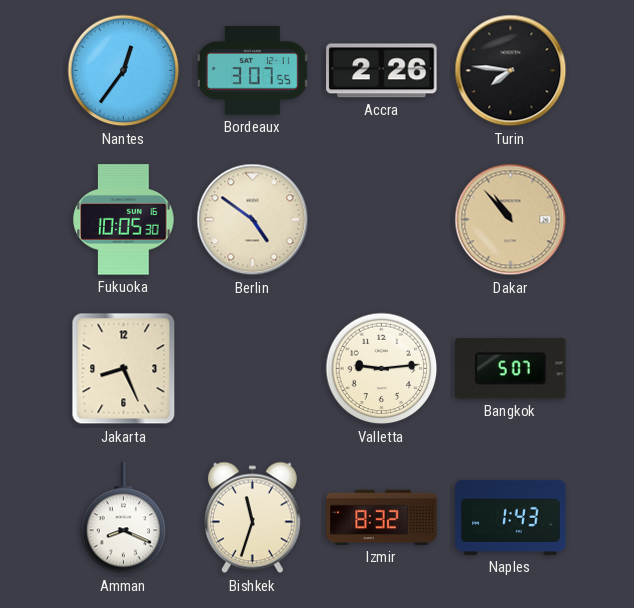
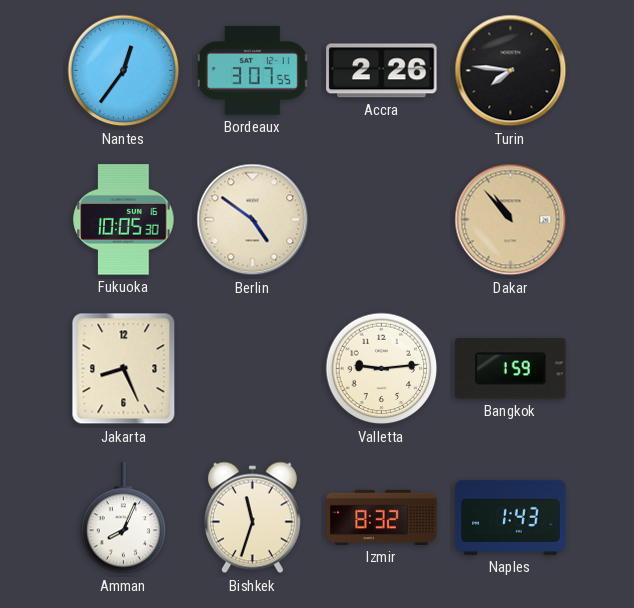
Bangkok: 5:07 -> 1:59
Amman: 8:19 -> 8:04
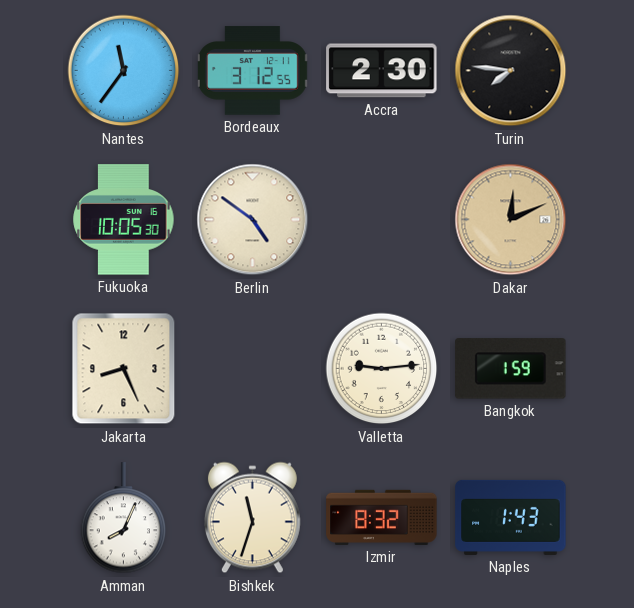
Nantes: 12:36 -> 11:36
Bordeaux: 3:07 -> 3:12
Accra: 2:26 -> 2:30
Dakar: 10:53 -> 12:11
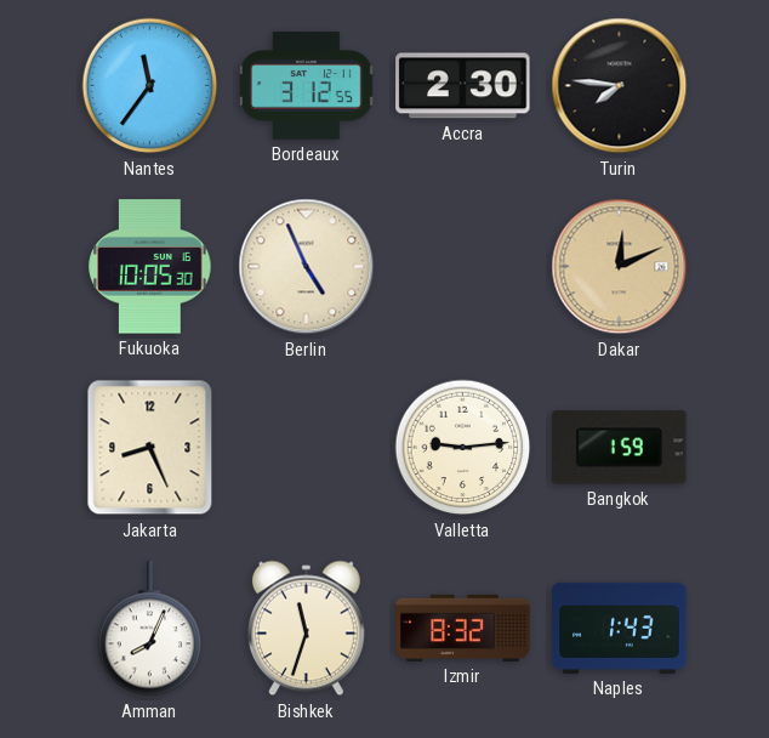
Berlin: 4:51 -> 4:56
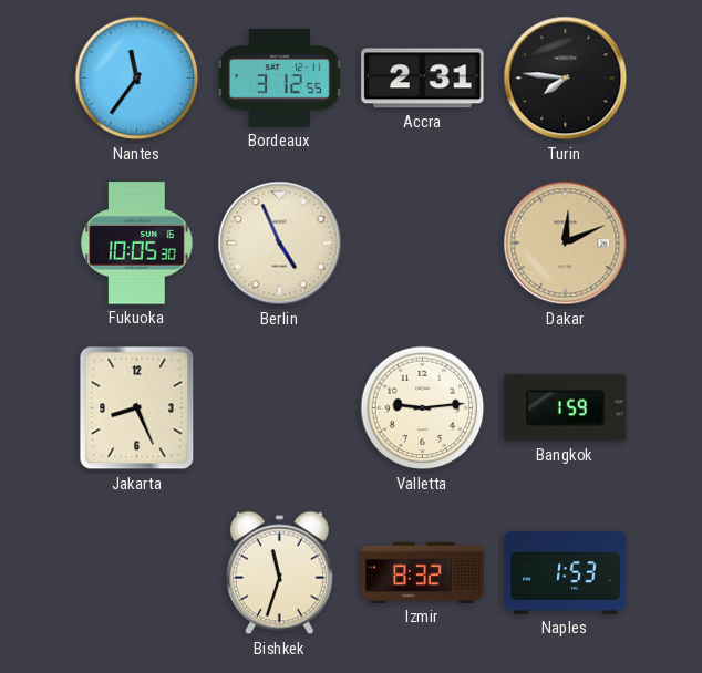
Accra: 2:30 -> 2:31
Amman: 8:04 -> none
Naples: 1:43 -> 1:53
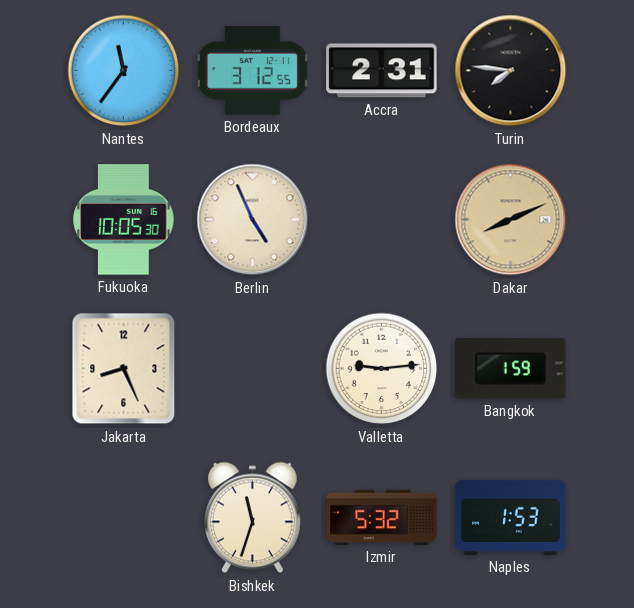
Dakar: 12:11 -> 8:11
Izmir: 8:32 -> 5:32
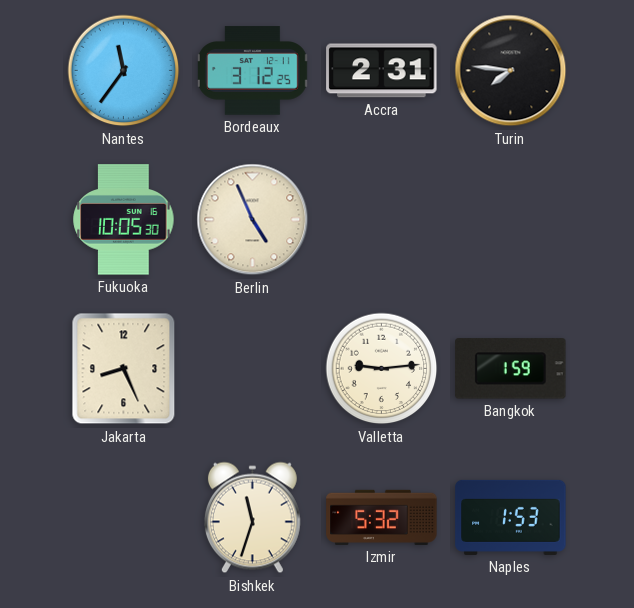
Bordeaux: 3:12:55 -> 3:12:25
Dakar: 8:11 -> none
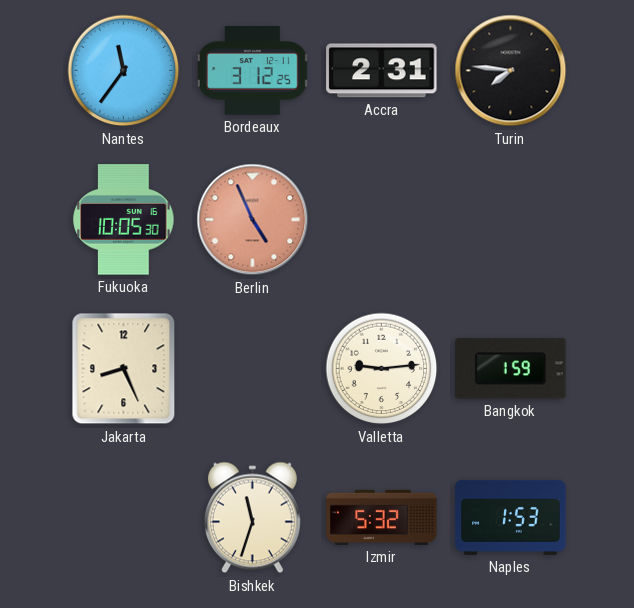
Berlin dial: cream -> salmon
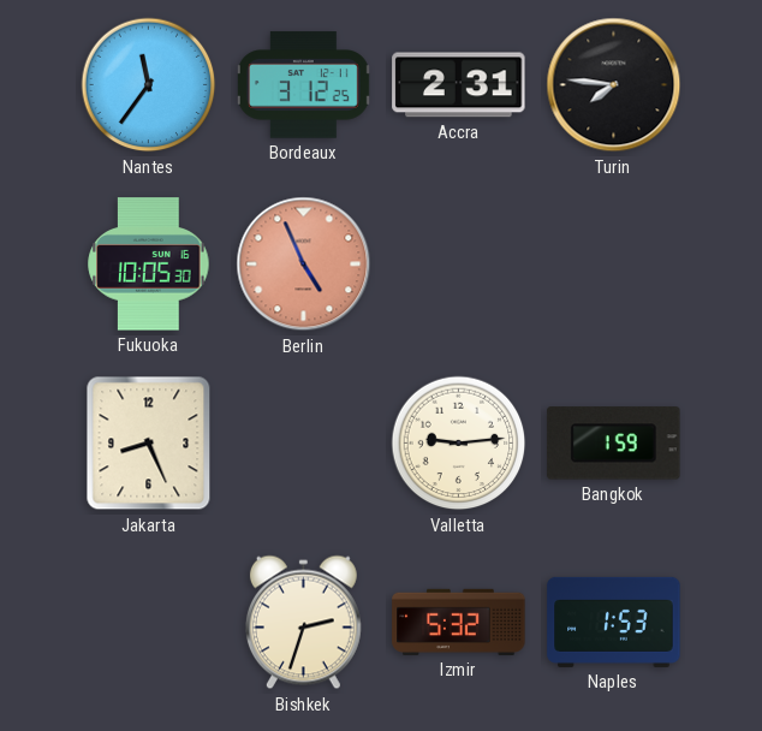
Bishkek: 11:33 -> 2:33
